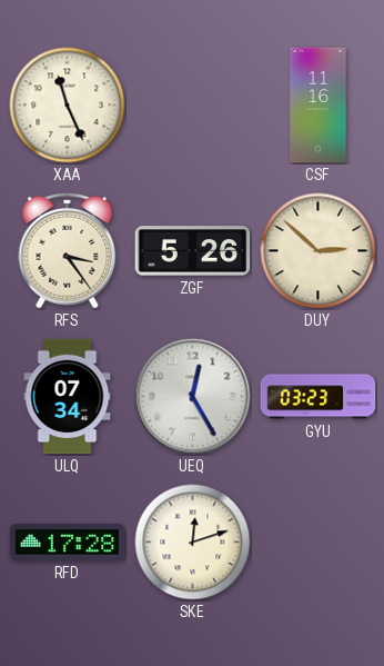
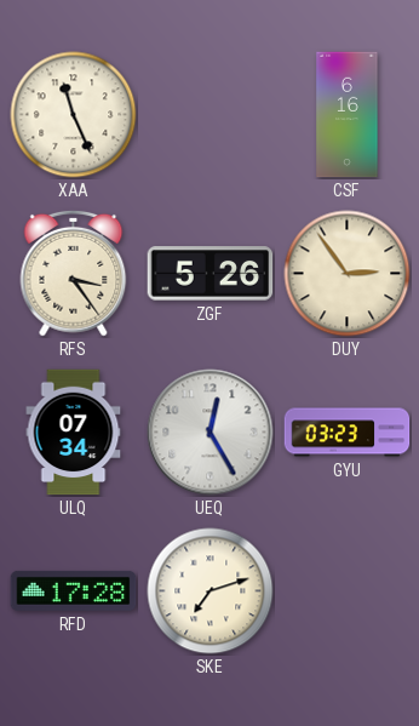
CSF: 11:16 -> 6:16
DUY: 2:52 -> 2:54
SKE: 12:12 -> 7:12
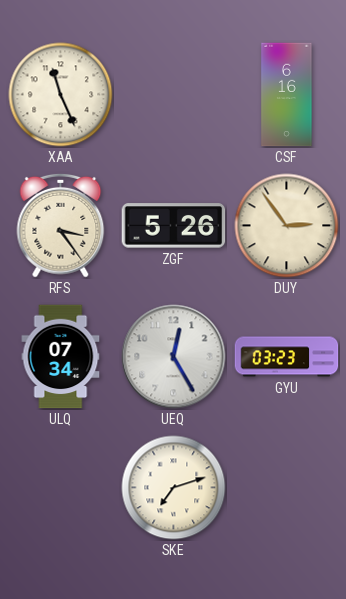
RFD: 17:28 -> none
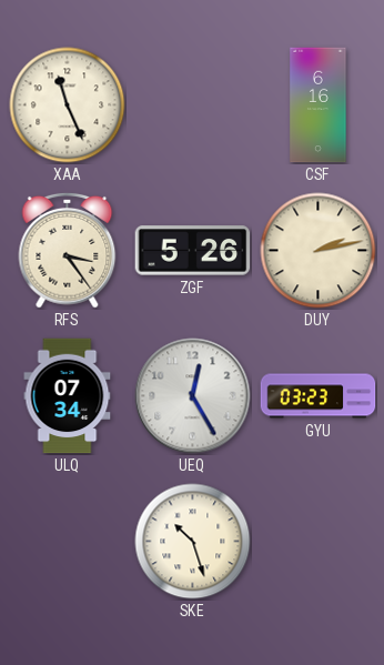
DUY: 2:54 -> 2:13
SKE: 7:12 -> 10:27
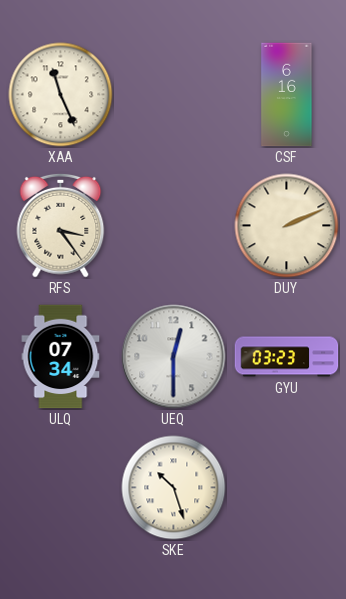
ZGF: 5:26 -> none
DUY: 2:13 -> 2:11
UEQ: 12:25 -> 12:30
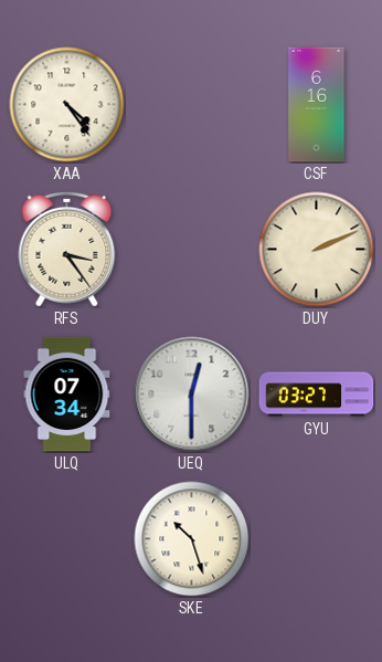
XAA: 11:26 -> 4:24
GYU: 03:23 -> 03:27
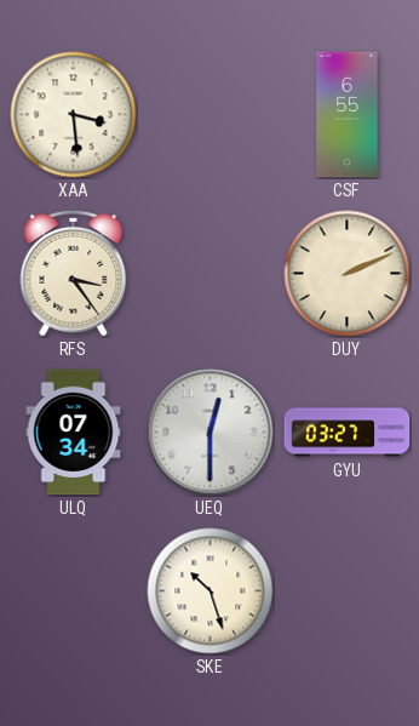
XAA: 4:24 -> 3:29
CSF: 6:16 -> 6:55
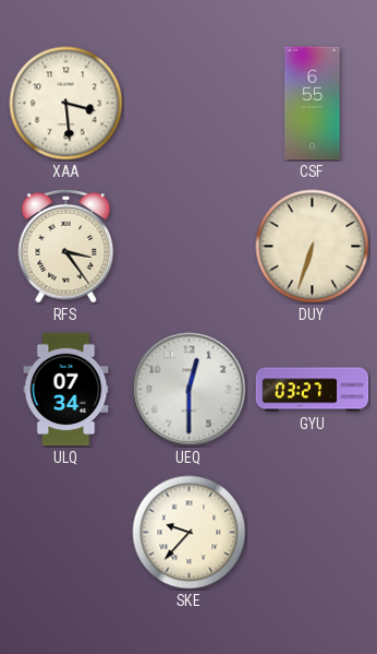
DUY: 2:11 -> 6:33
SKE: 10:27 -> 9:37
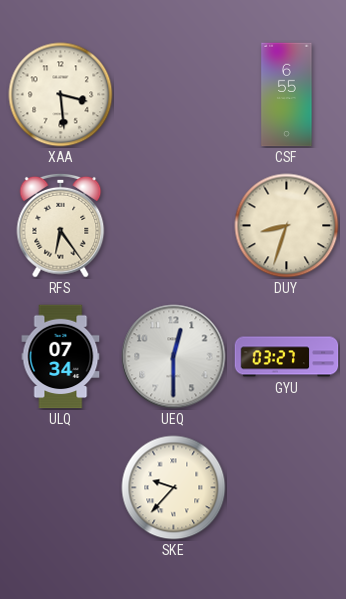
RFS: 3:24 -> 6:24
DUY: 6:33 -> 8:33
